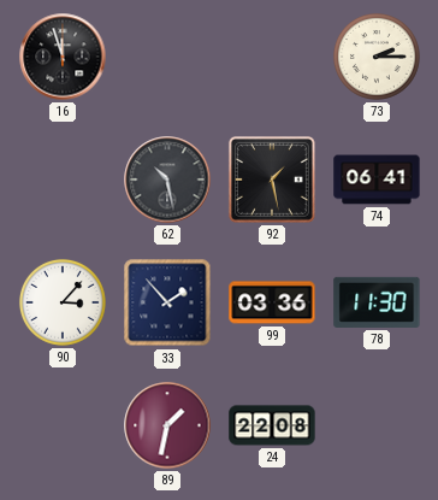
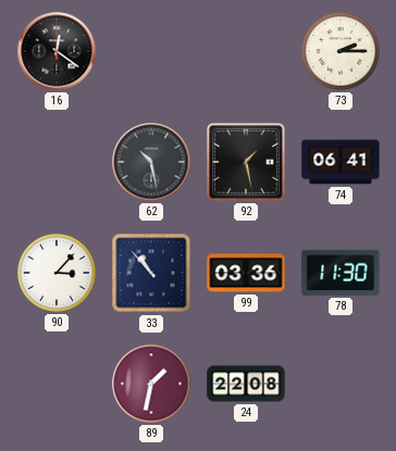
16: 11:57 -> 12:21
33: 1:53 -> 10:53
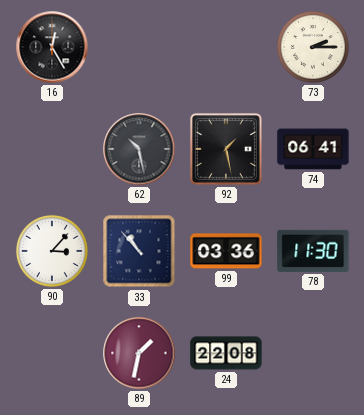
16: 12:21 -> 12:25
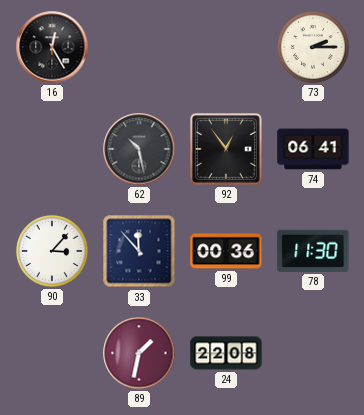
92: 1:28 -> 12:54
33: 10:53 -> 11:53
99: 03:36 -> 00:36
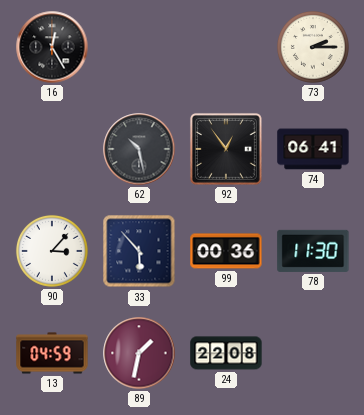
33: 11:53 -> 5:53
13: none -> 04:59
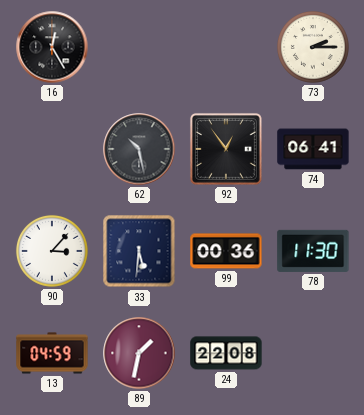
33: 5:53 -> 5:31
